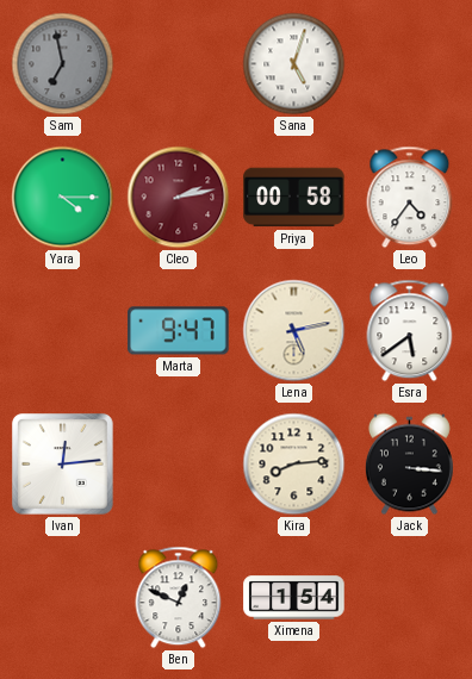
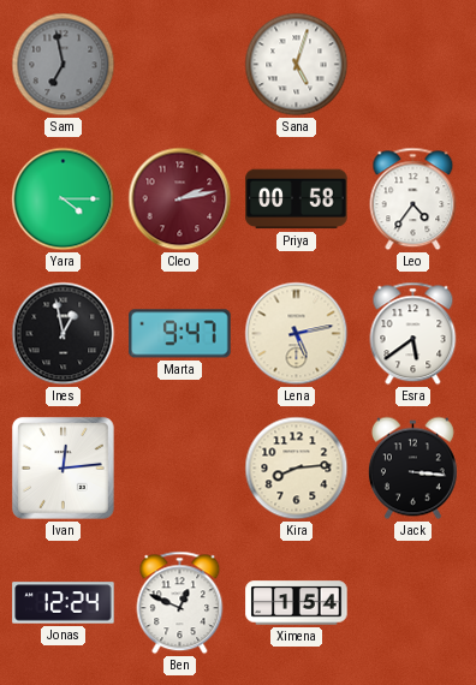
Ines: none -> 12:58
Jonas: none -> 12:24
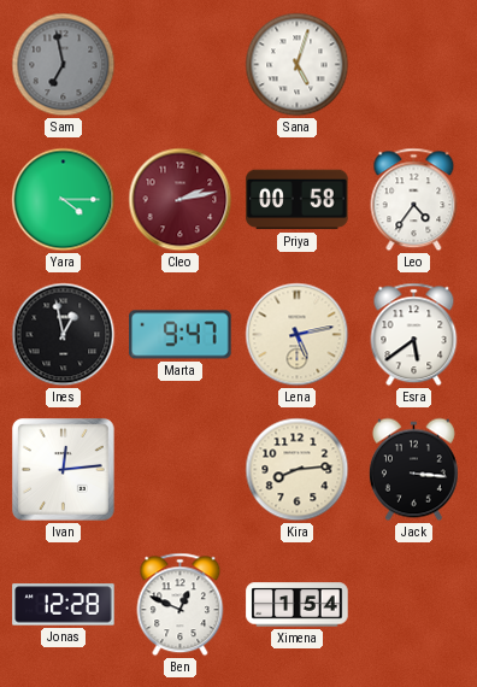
Jonas: 12:24 -> 12:28
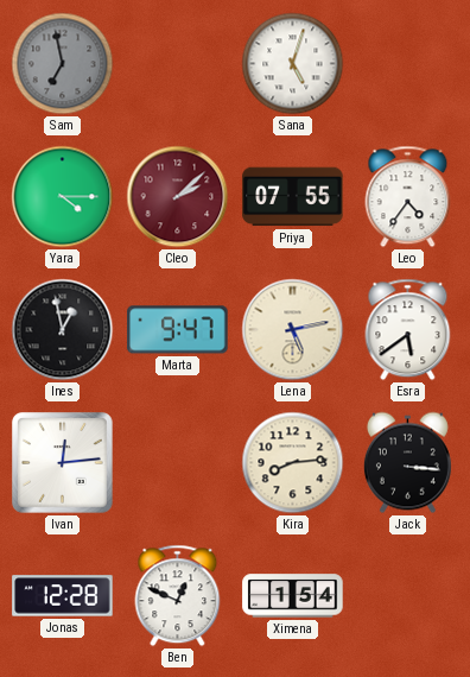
Cleo: 2:13 -> 2:08
Priya: 00:58 -> 07:55
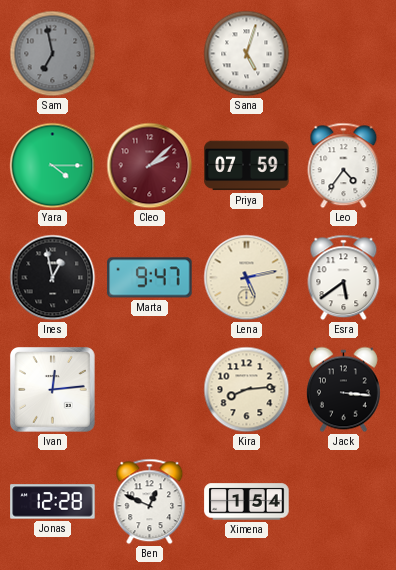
Priya: 07:55 -> 07:59
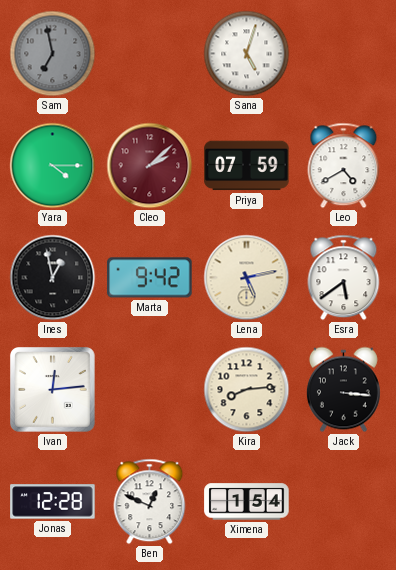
Leo: 4:36 -> 4:40
Marta: 9:47 -> 9:42
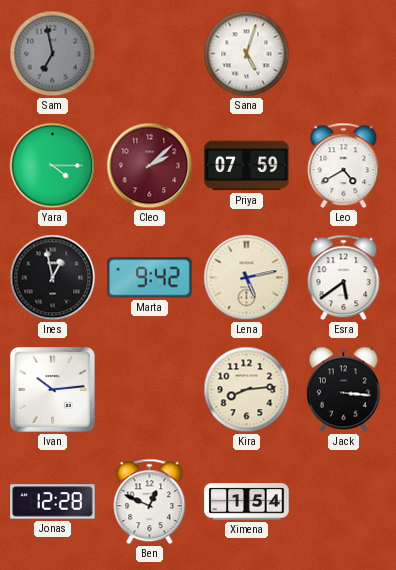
Ivan: 12:14 -> 10:14
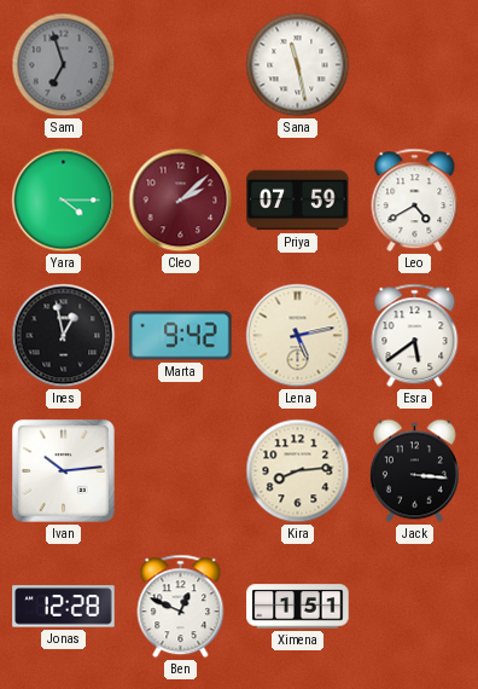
Sam: 6:58 -> 6:57
Sana: 5:03 -> 11:28
Ximena: 1:54 -> 1:51
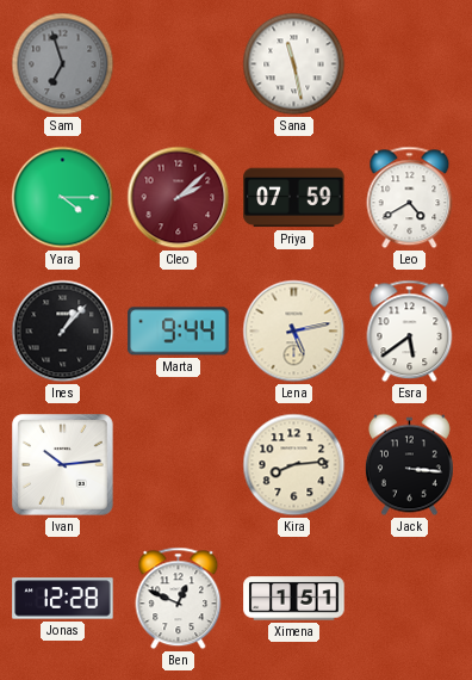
Ines: 12:58 -> 1:07
Marta: 9:42 -> 9:44
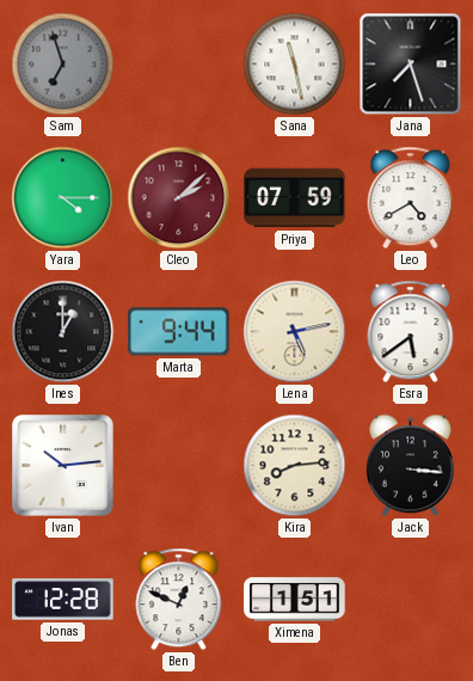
Jana: none -> 7:27
Ines: 1:07 -> 1:00
